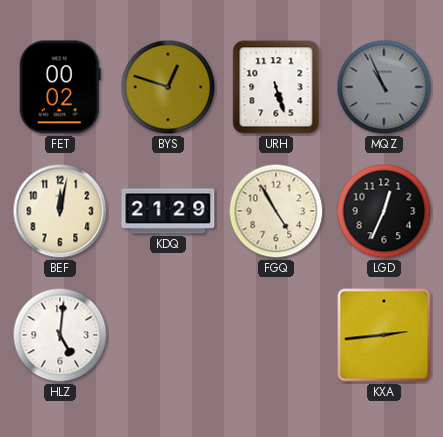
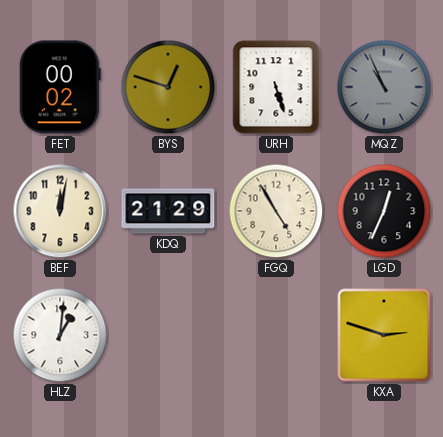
HLZ: 5:01 -> 1:01
KXA: 2:44 -> 2:48
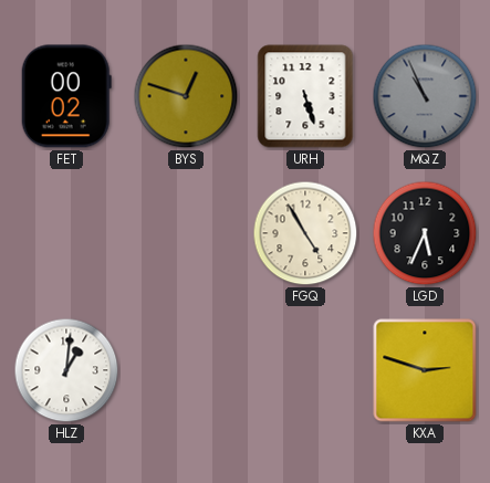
BEF: 12:02 -> none
KDQ: 21:29 -> none
LGD: 12:34 -> 5:34
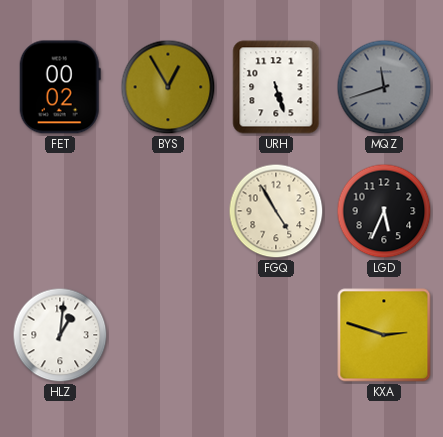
BYS: 12:48 -> 12:55
MQZ: 10:56 -> 11:42
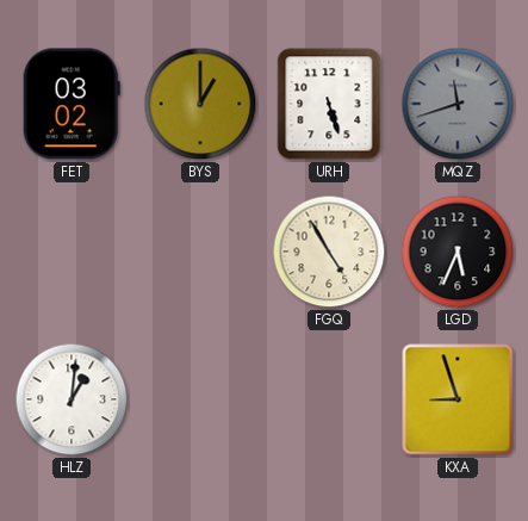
FET: 00:02 -> 03:02
BYS: 12:55 -> 1:00
KXA: 2:48 -> 8:57
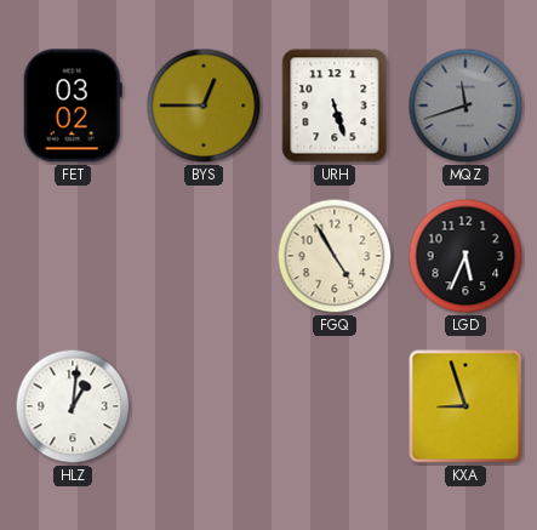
BYS: 1:00 -> 12:45
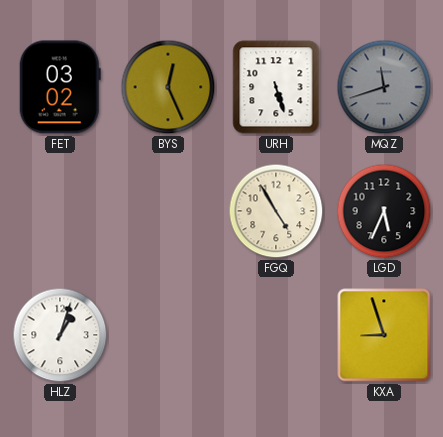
BYS: 12:45 -> 12:26
HLZ: 1:01 -> 1:03
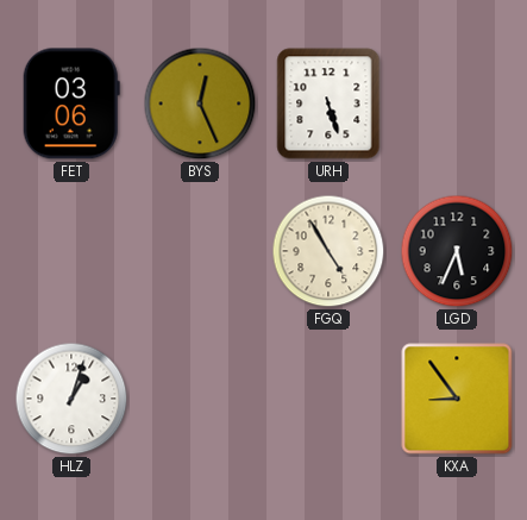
FET: 03:02 -> 03:06
MQZ: 11:42 -> none
KXA: 8:57 -> 8:54
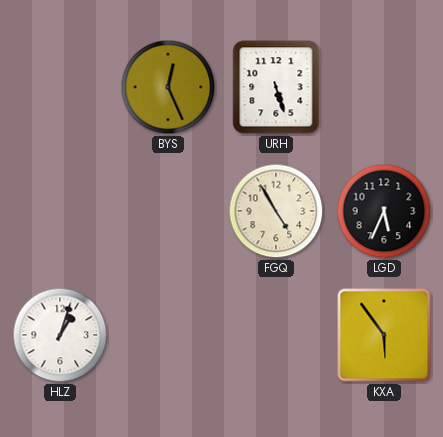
FET: 03:06 -> none
KXA: 8:54 -> 5:54
